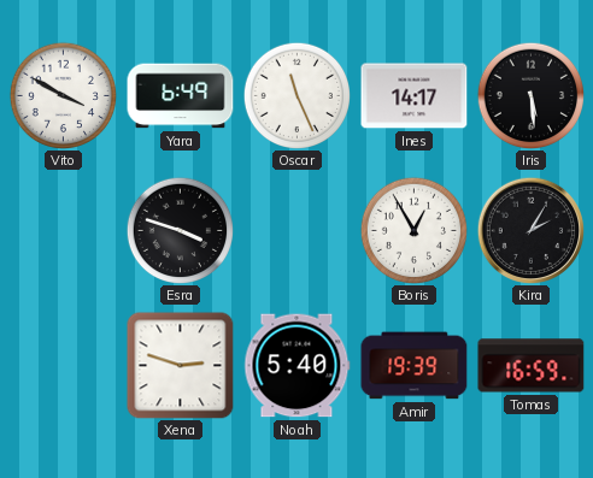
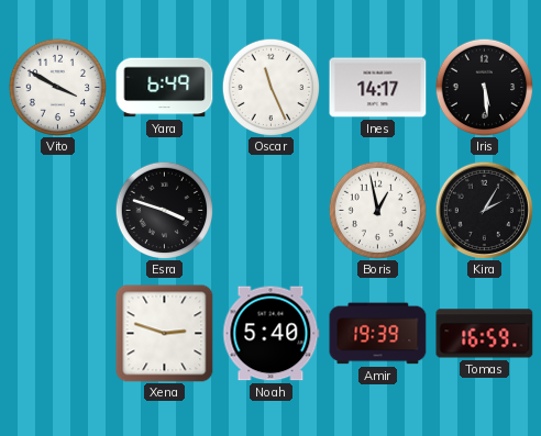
Boris: 12:55 -> 12:58
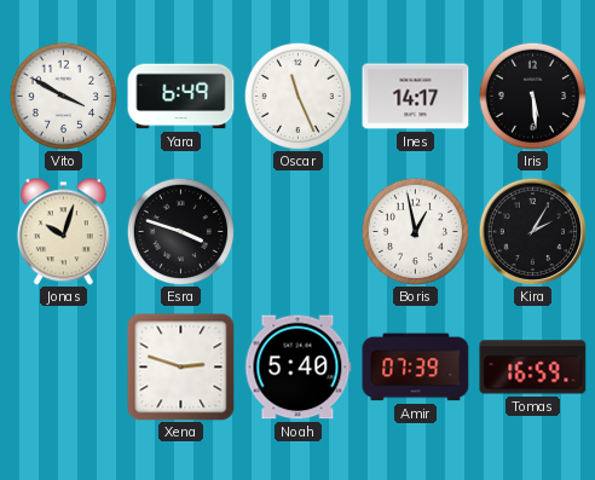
Jonas: none -> 10:03
Amir: 19:39 -> 07:39
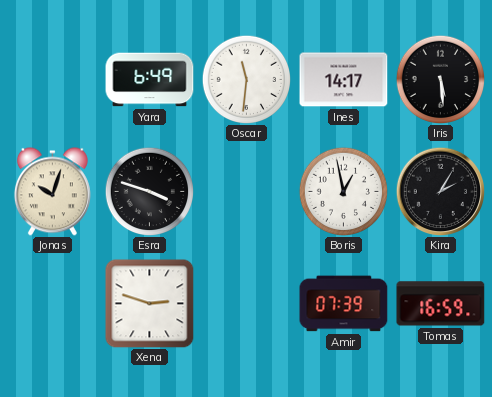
Vito: 3:50 -> none
Oscar: 11:26 -> 11:31
Noah: 5:40 -> none
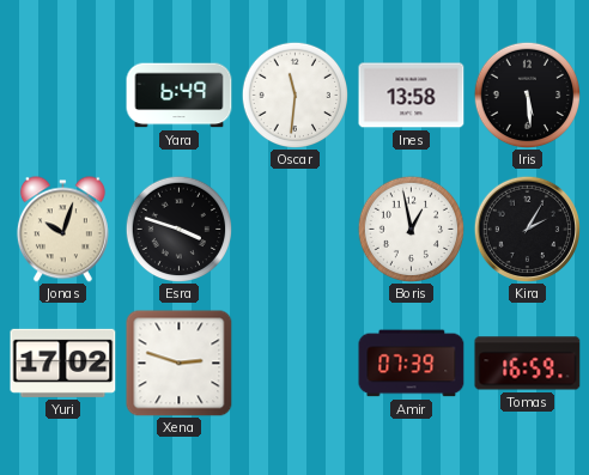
Ines: 14:17 -> 13:58
Yuri: none -> 17:02
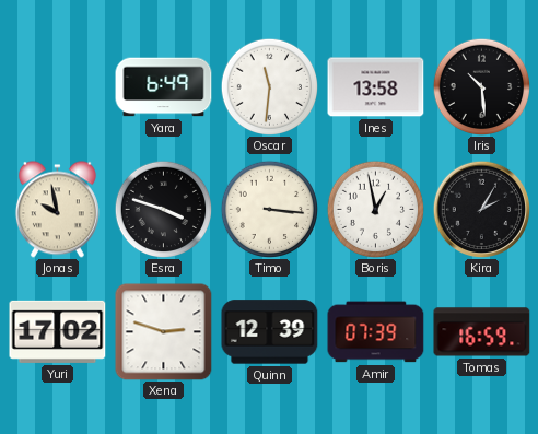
Iris: 5:29 -> 10:29
Jonas: 10:03 -> 9:58
Timo: none -> 3:16
Quinn: none -> 12:39
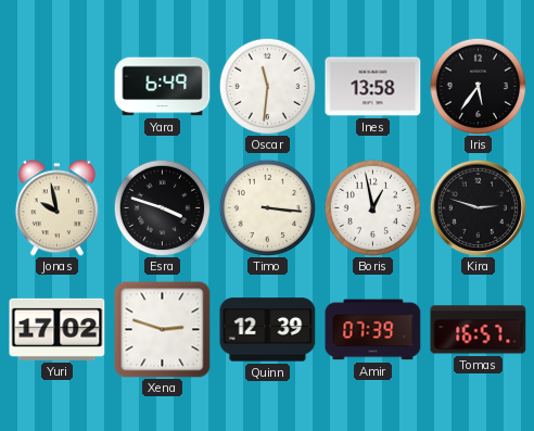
Iris: 10:29 -> 5:36
Kira: 2:05 -> 2:48
Tomas: 16:59 -> 16:57
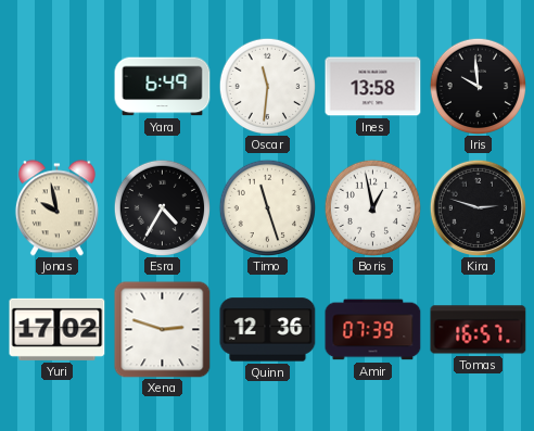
Iris: 5:36 -> 9:59
Esra: 3:48 -> 4:35
Timo: 3:16 -> 11:27
Quinn: 12:39 -> 12:36
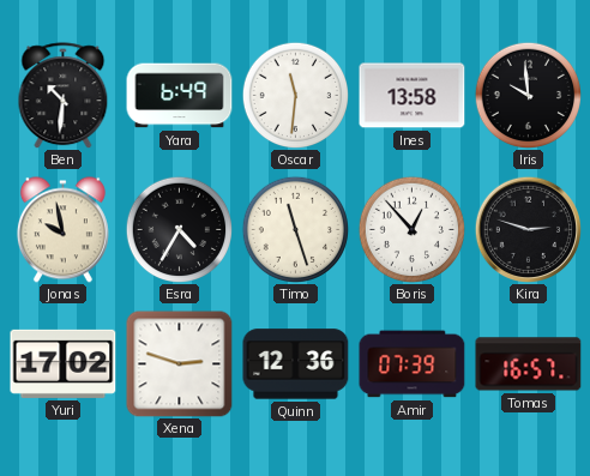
Ben: none -> 10:31
Boris: 12:58 -> 12:53
